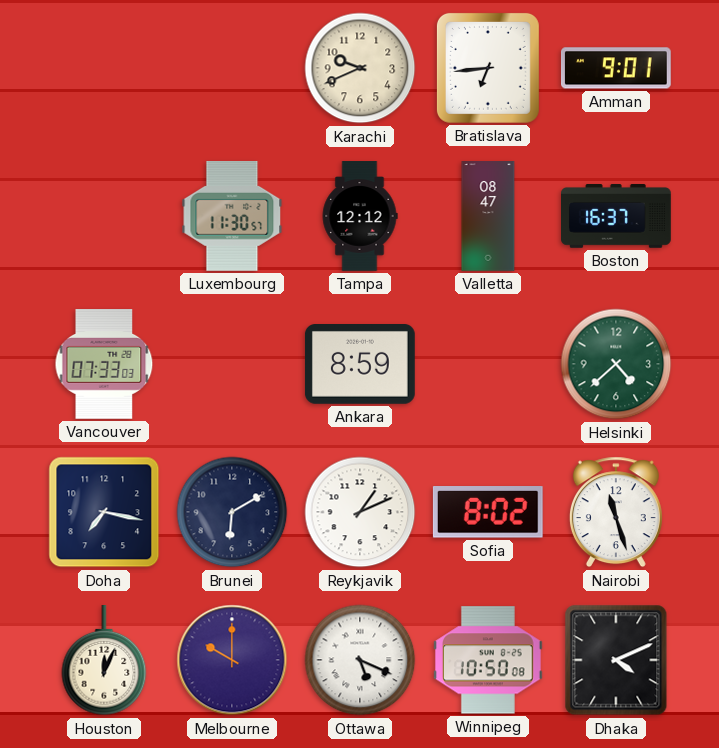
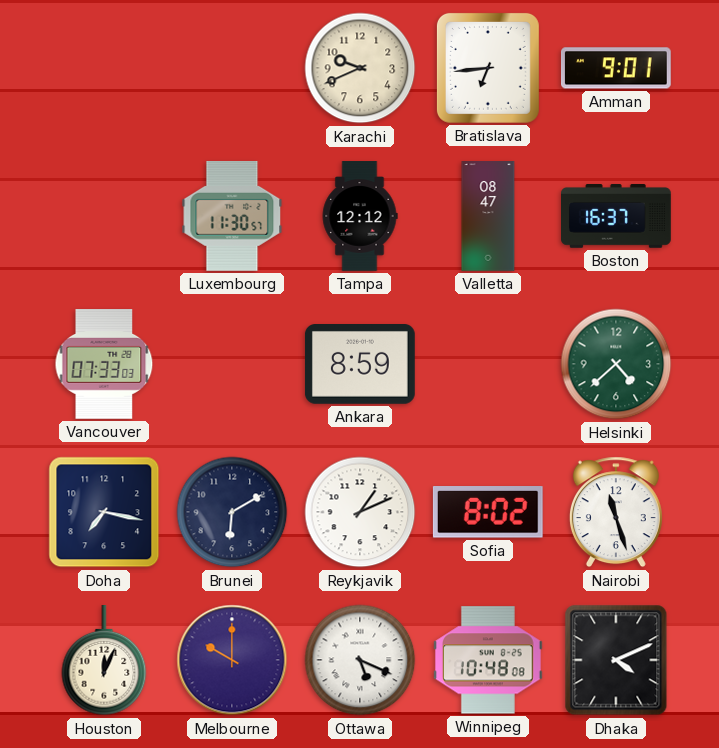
Winnipeg: 10:50 -> 10:48
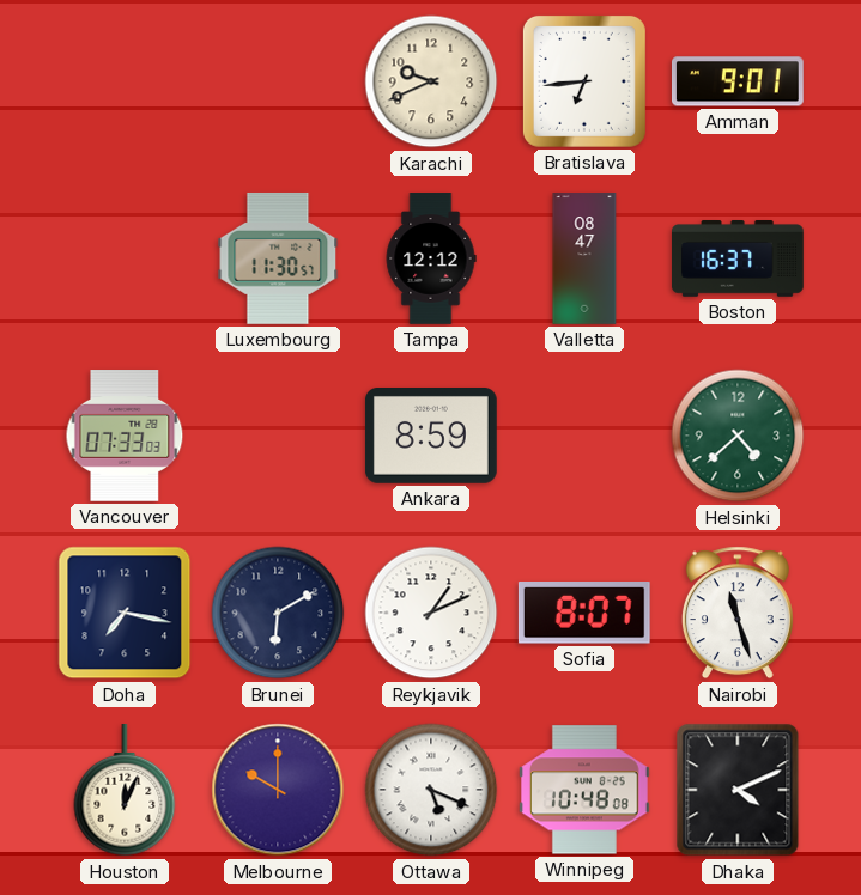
Sofia: 8:02 -> 8:07
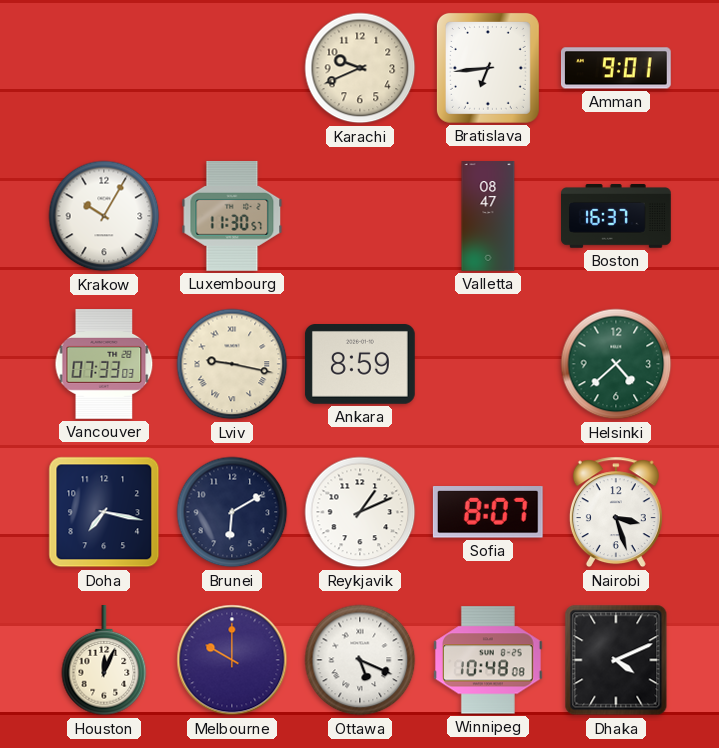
Krakow: none -> 10:05
Tampa: 12:12 -> none
Lviv: none -> 9:17
Nairobi: 11:27 -> 3:27
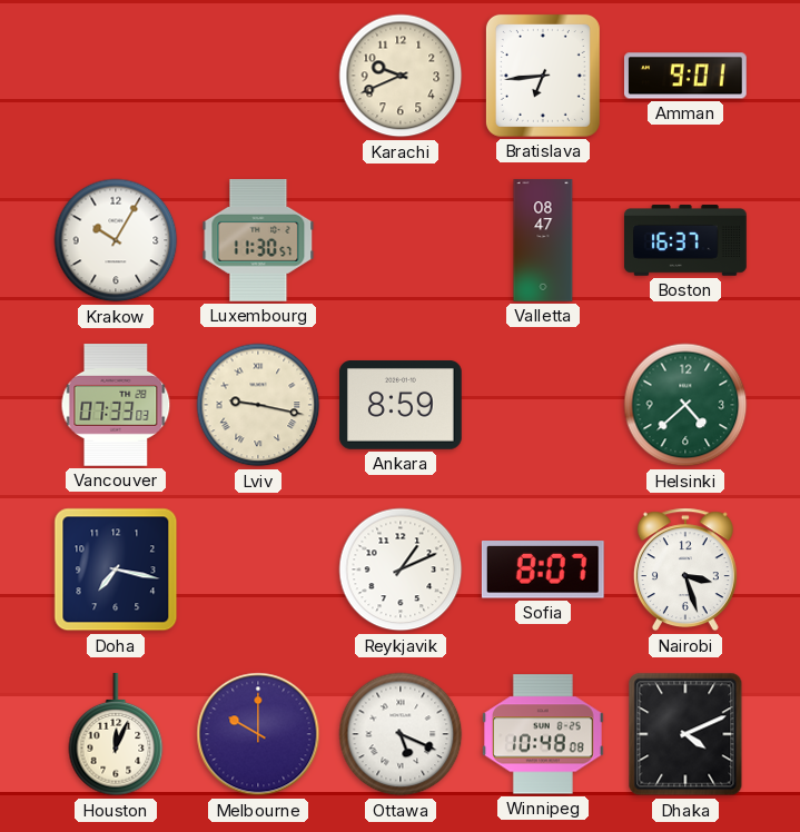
Brunei: 6:10 -> none
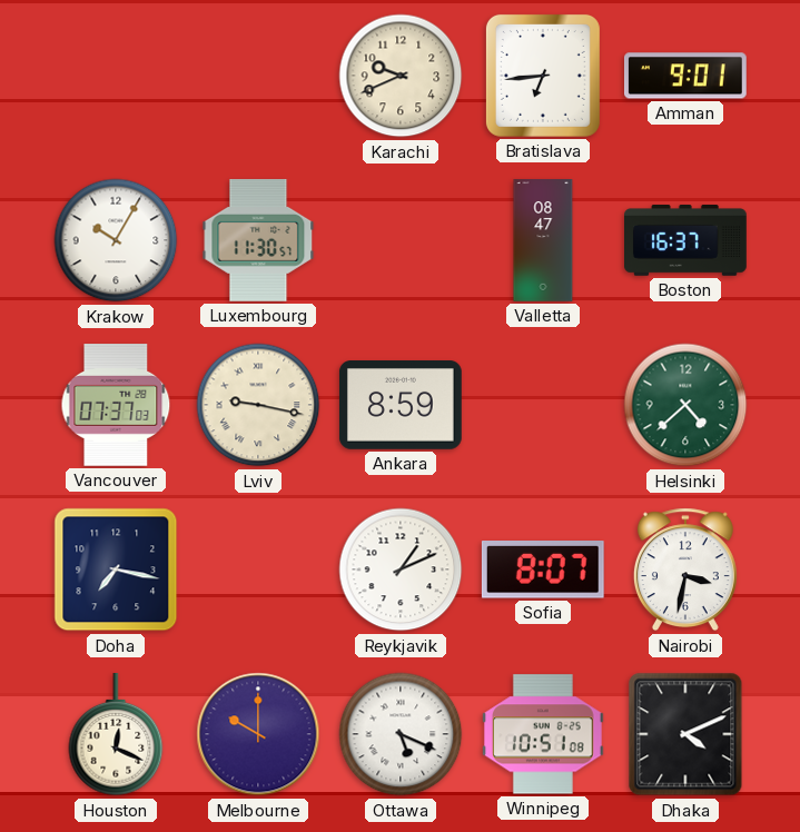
Vancouver: 07:33 -> 07:37
Nairobi: 3:27 -> 3:32
Houston: 12:04 -> 12:19
Winnipeg: 10:48 -> 10:51
